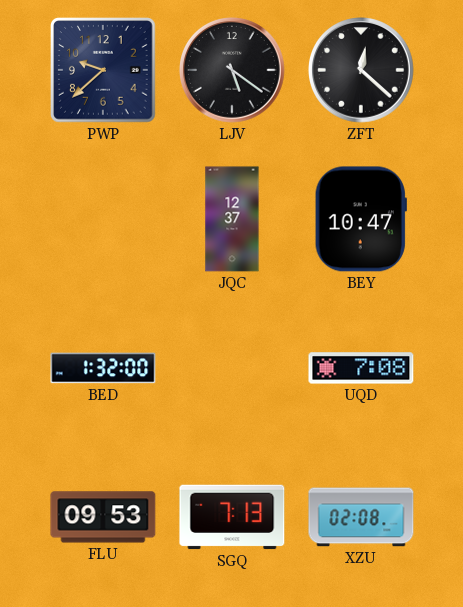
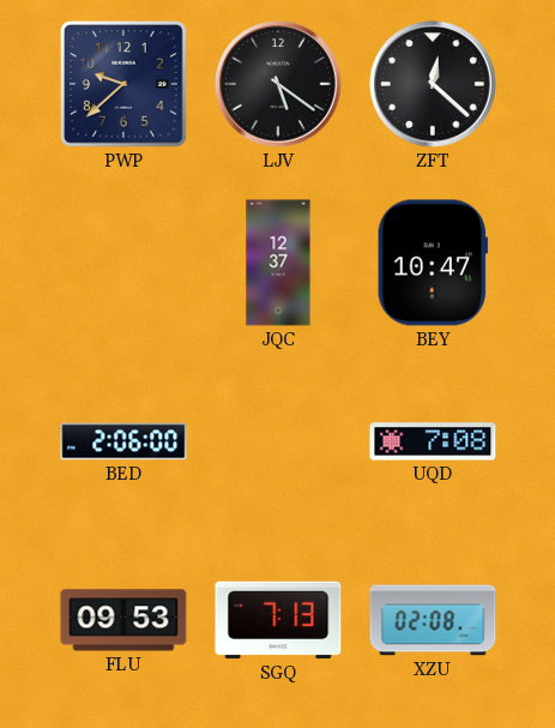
BED: 1:32 -> 2:06
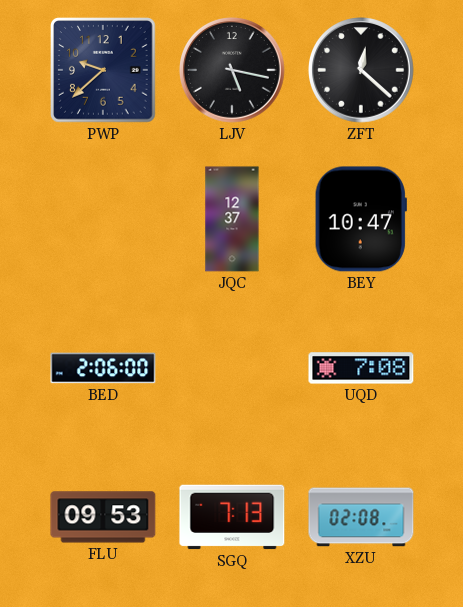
LJV: 5:21 -> 5:17
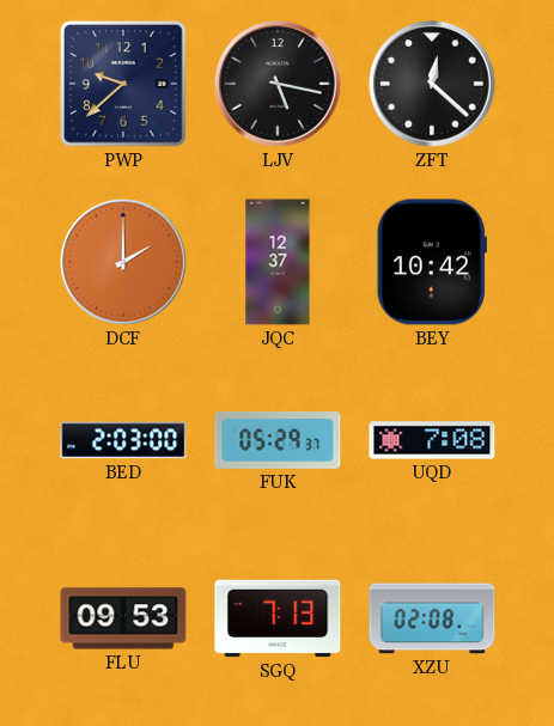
DCF: none -> 2:00
BEY: 10:47 -> 10:42
BED: 2:06 -> 2:03
FUK: none -> 05:29
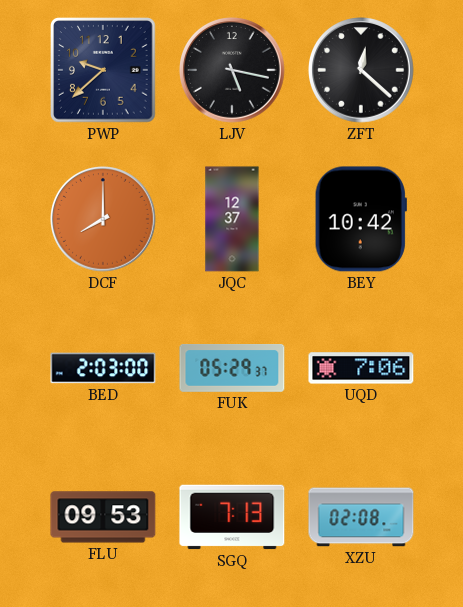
DCF: 2:00 -> 8:00
UQD: 7:08 -> 7:06
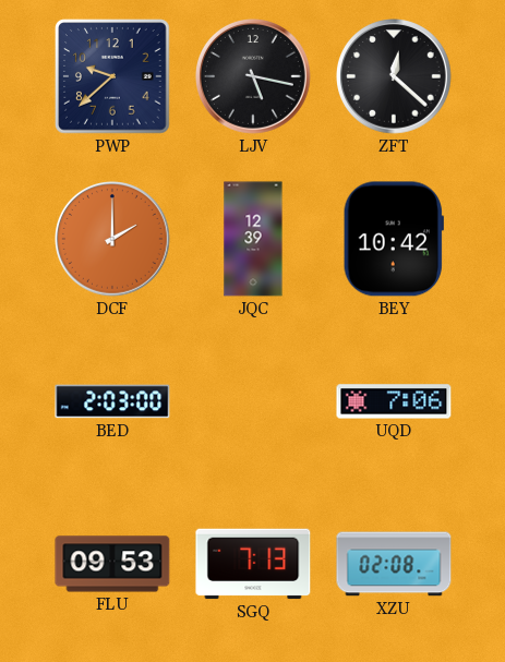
DCF: 8:00 -> 2:00
JQC: 12:37 -> 12:39
FUK: 05:29 -> none
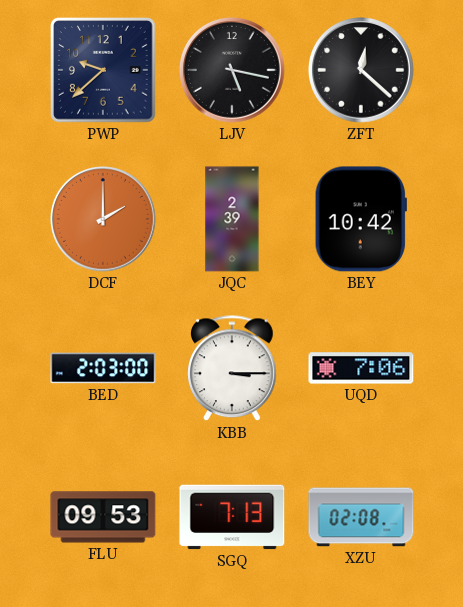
JQC: 12:39 -> 2:39
KBB: none -> 3:15
